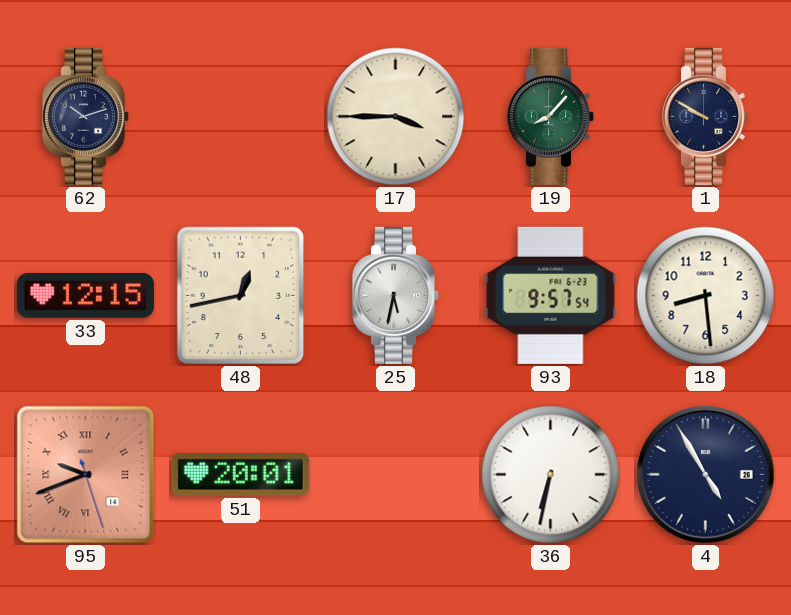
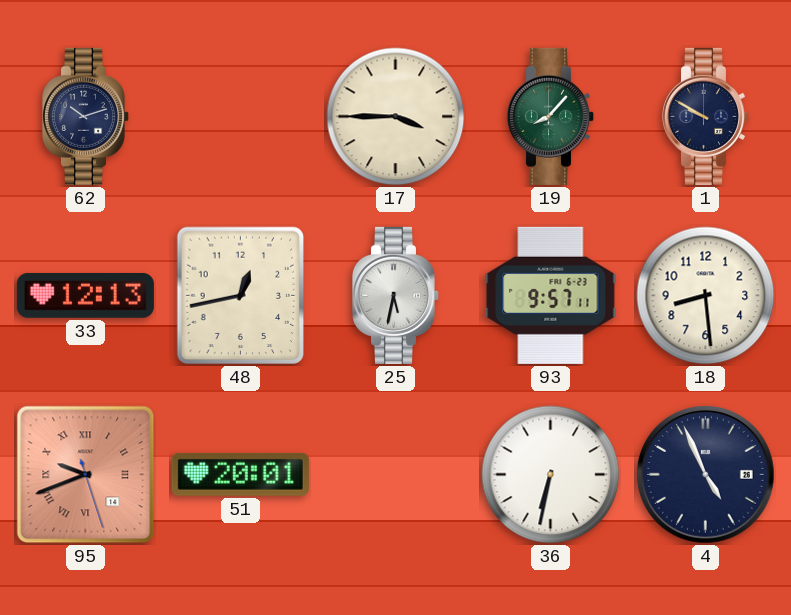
33: 12:15 -> 12:13
93: 9:57:54 -> 9:57:11
4: 4:55 -> 4:56
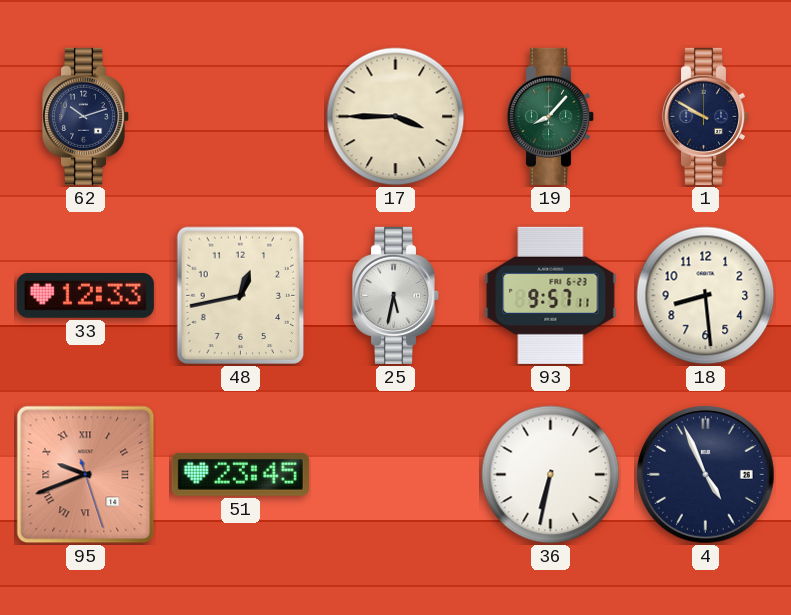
33: 12:13 -> 12:33
51: 20:01 -> 23:45
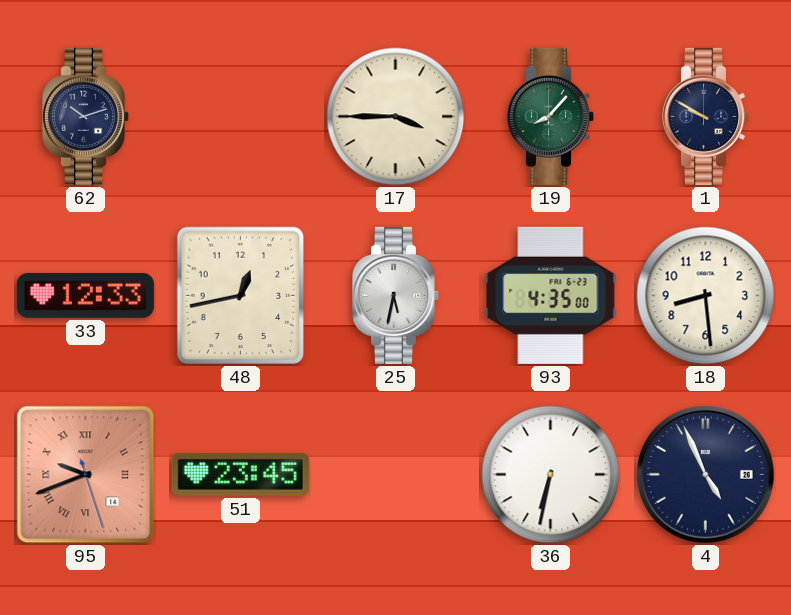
93: 9:57 -> 4:35
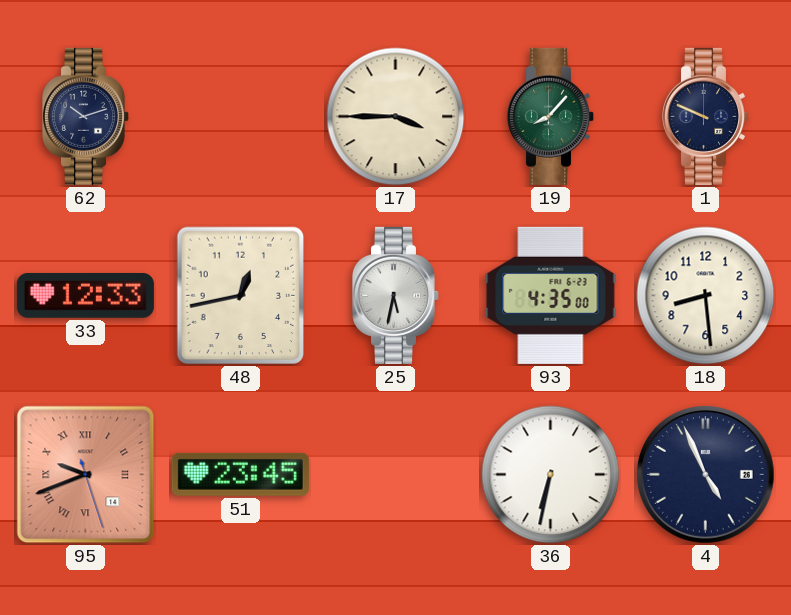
1: 9:50 -> 9:49
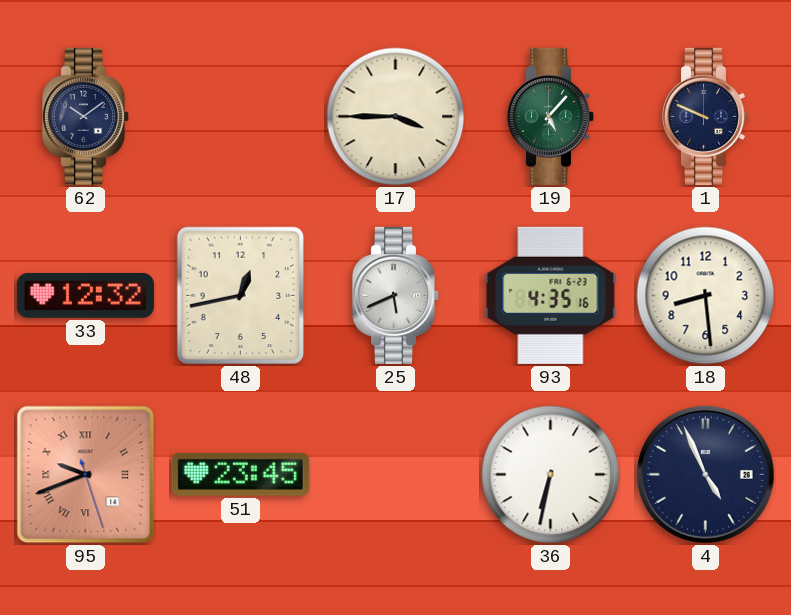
62: 10:12 -> 10:09
19: 8:07 -> 5:07
33: 12:33 -> 12:32
25: 5:32 -> 5:41
93: 4:35:00 -> 4:35:16
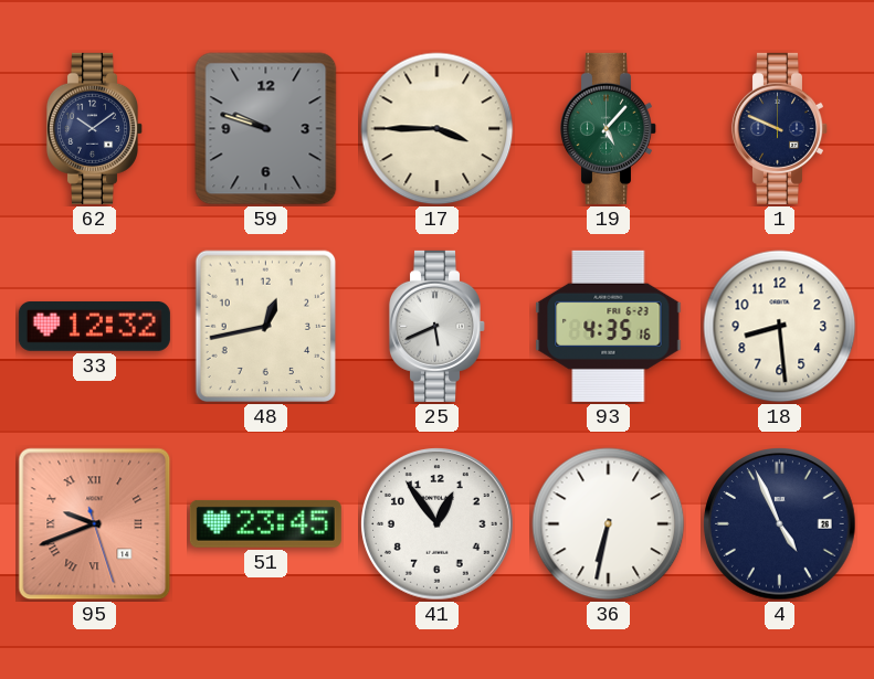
59: none -> 9:48
41: none -> 12:54
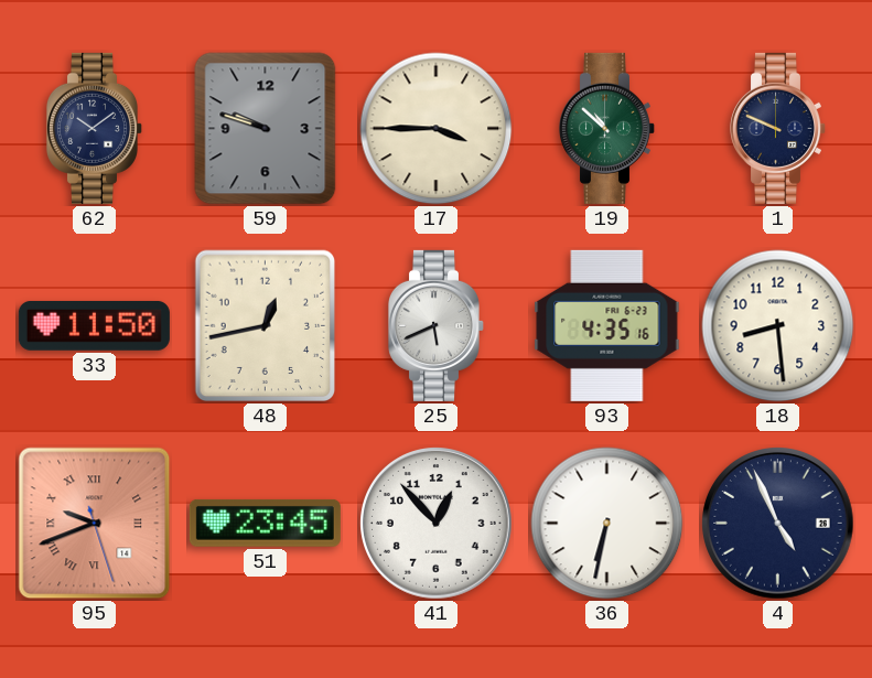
19: 5:07 -> 10:52
33: 12:32 -> 11:50
41: 12:54 -> 12:53
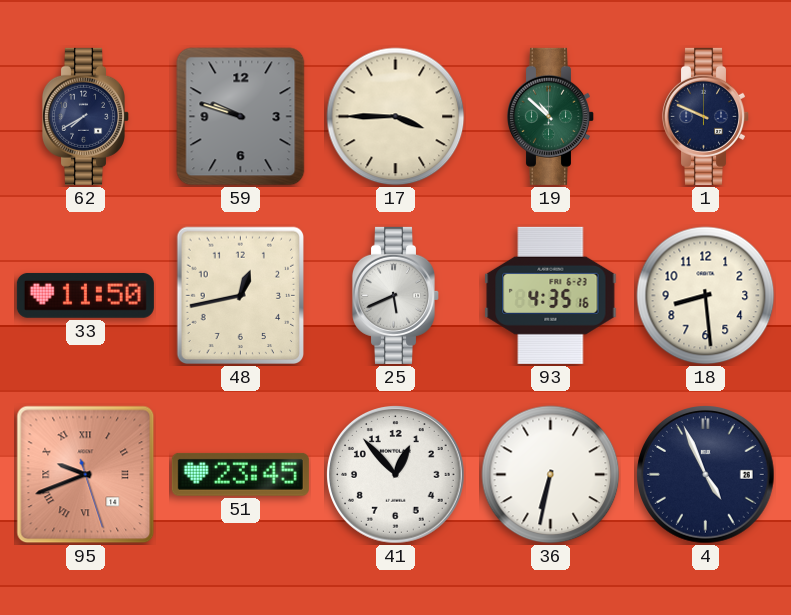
62: 10:09 -> 7:40
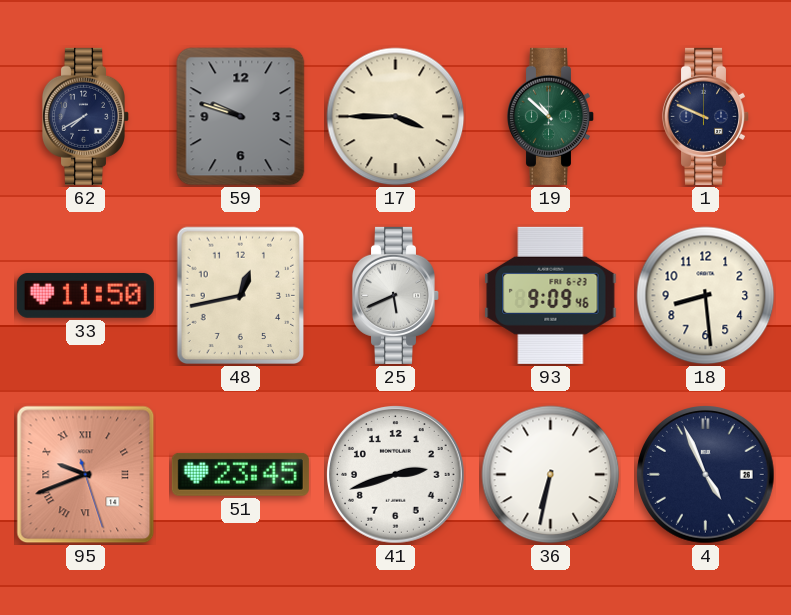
93: 4:35 -> 9:09
41: 12:53 -> 2:42
